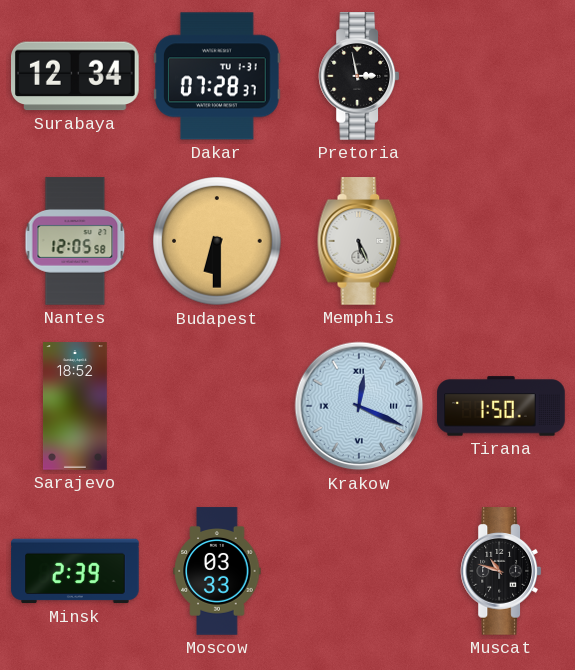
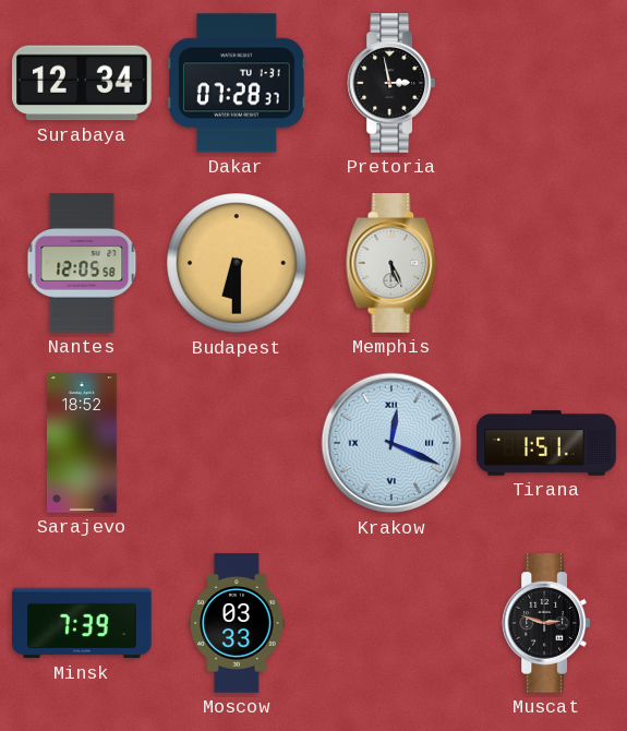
Tirana: 1:50 -> 1:51
Minsk: 2:39 -> 7:39
Muscat: 10:48 -> 2:48
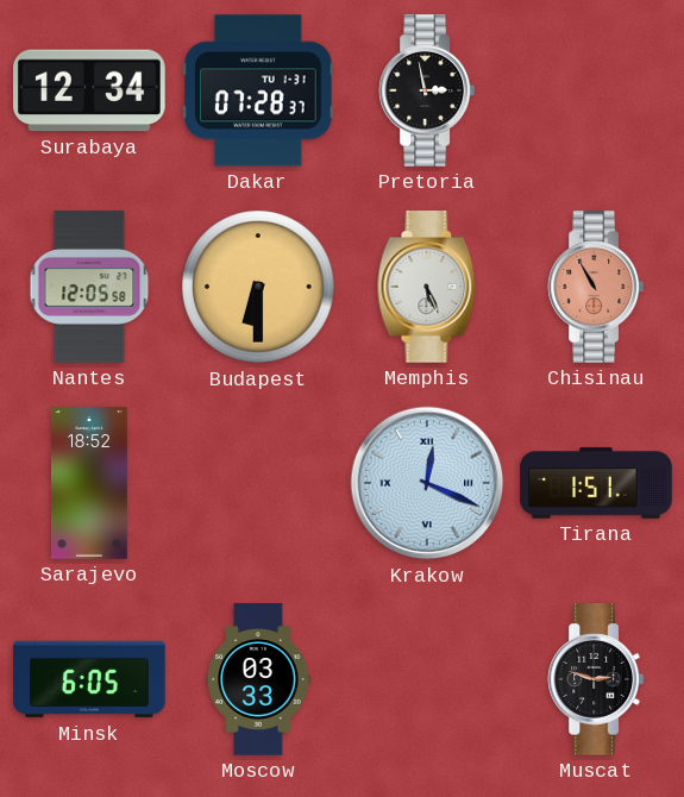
Chisinau: none -> 10:55
Minsk: 7:39 -> 6:05
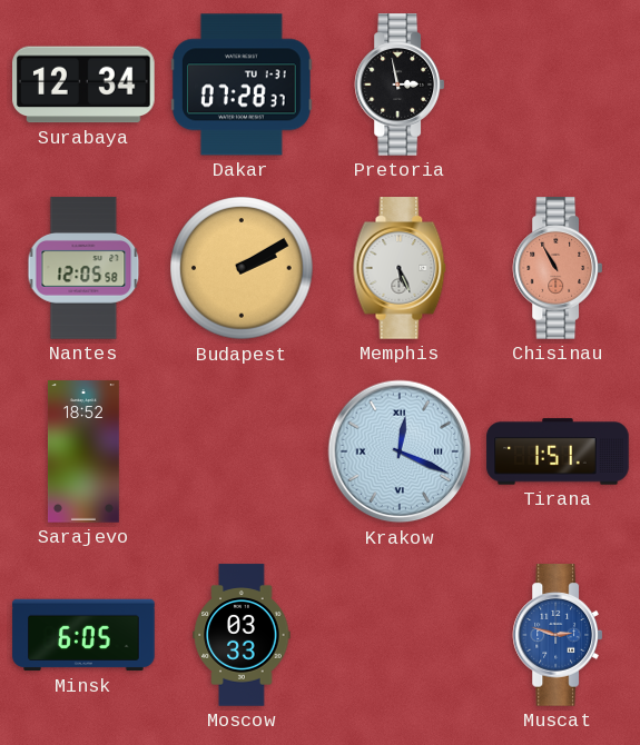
Budapest: 6:30 -> 2:10
Muscat dial: black -> blue
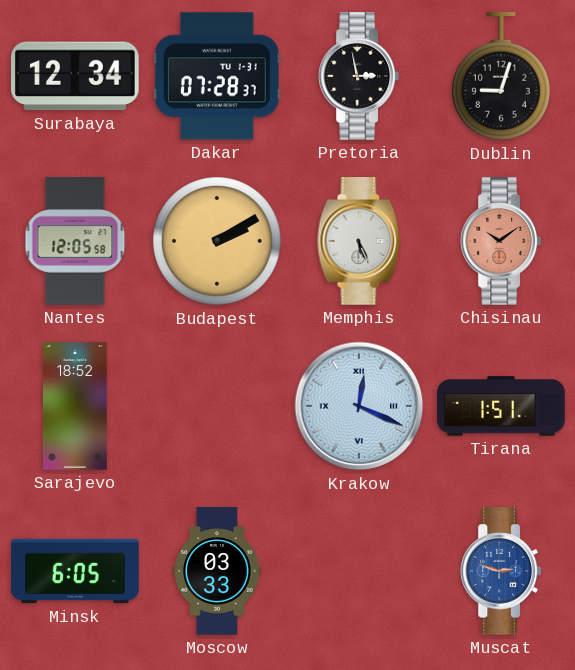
Dublin: none -> 9:03
Chisinau: 10:55 -> 10:09
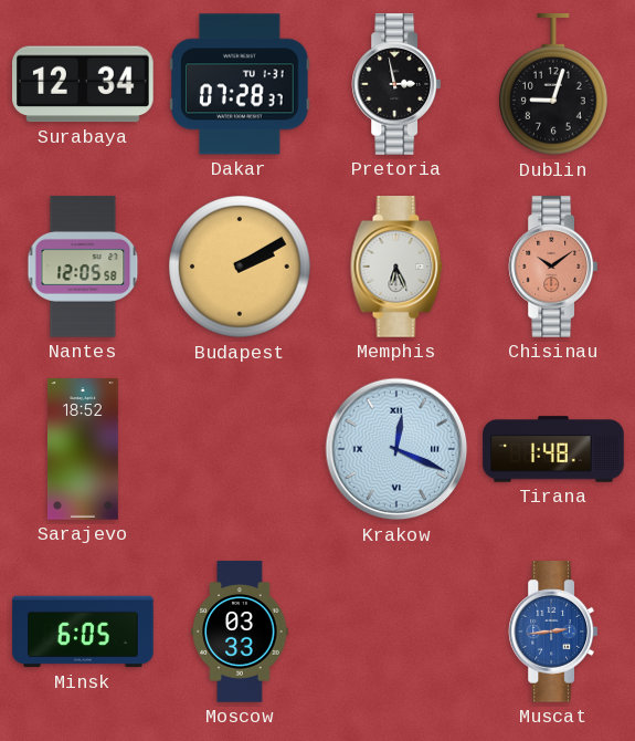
Memphis: 5:26 -> 6:26
Tirana: 1:51 -> 1:48
Muscat: 2:48 -> 2:44
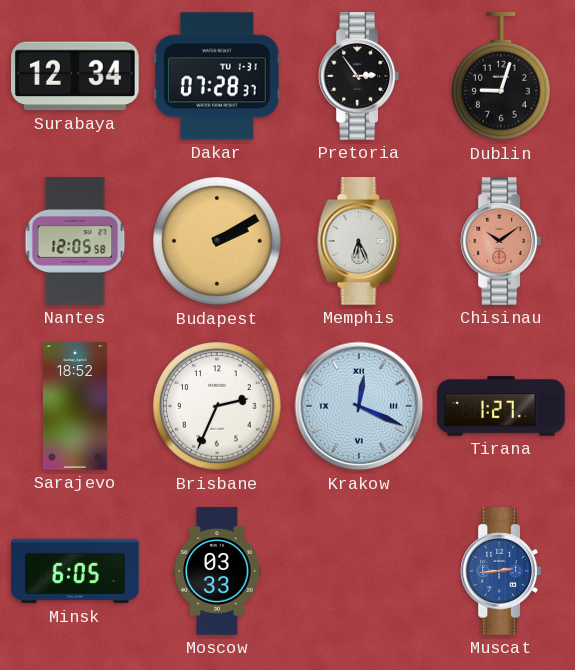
Pretoria: 2:58 -> 2:54
Brisbane: none -> 2:34
Tirana: 1:48 -> 1:27
